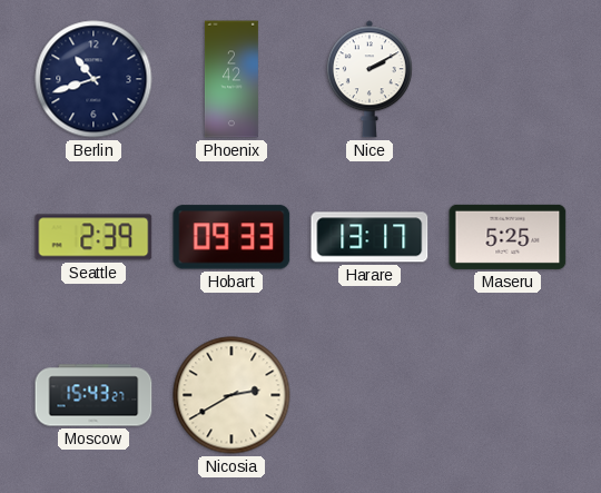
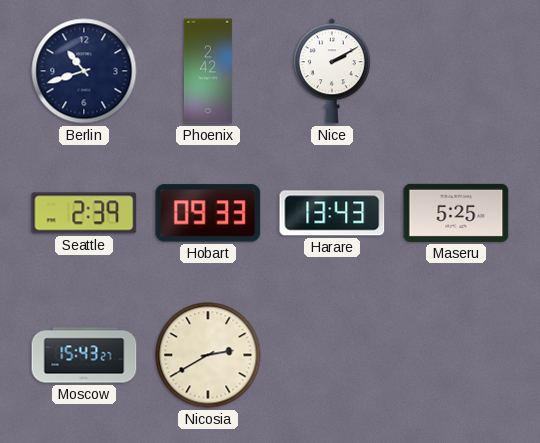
Harare: 13:17 -> 13:43
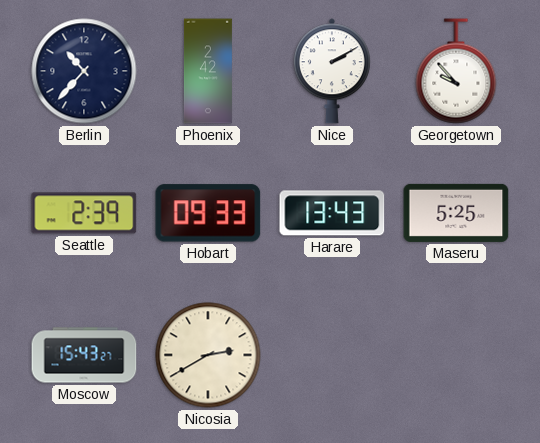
Berlin: 10:42 -> 10:37
Georgetown: none -> 9:53
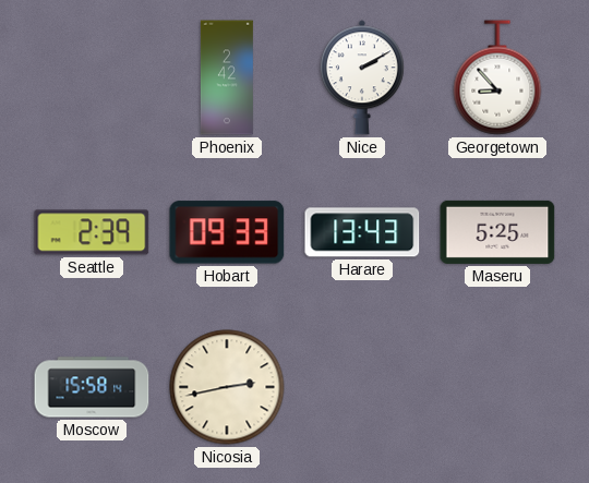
Berlin: 10:37 -> none
Georgetown: 9:53 -> 8:53
Moscow: 15:43 -> 15:58
Nicosia: 2:40 -> 2:43
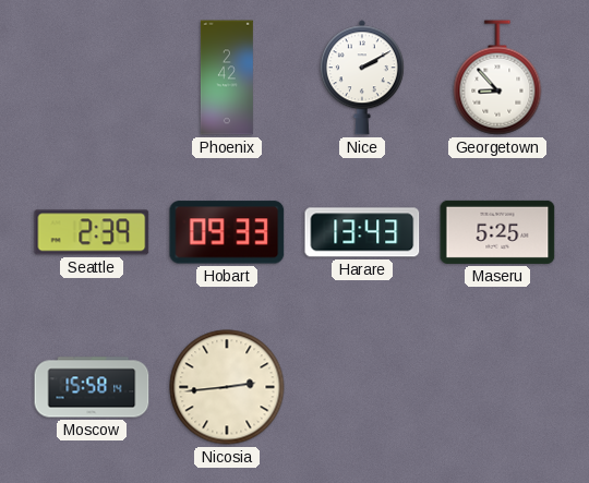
Nicosia: 2:43 -> 2:44
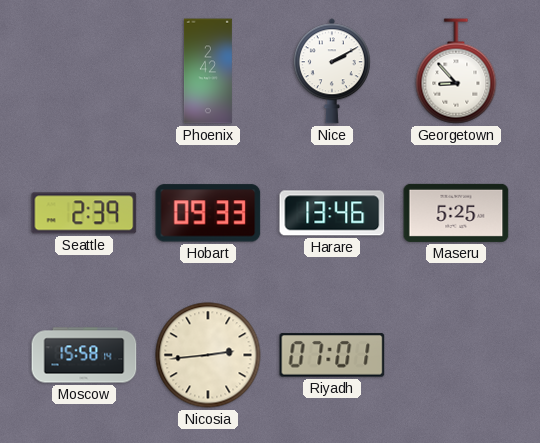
Harare: 13:43 -> 13:46
Riyadh: none -> 07:01
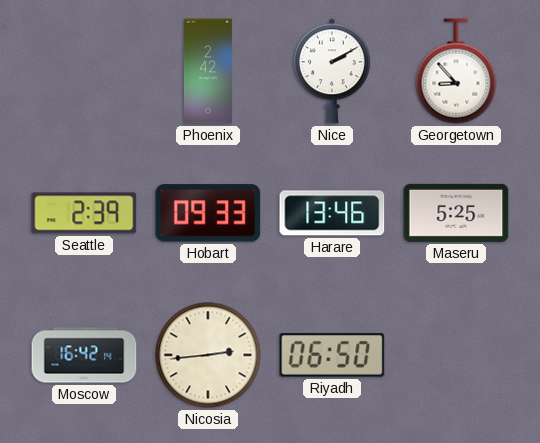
Moscow: 15:58 -> 16:42
Riyadh: 07:01 -> 06:50
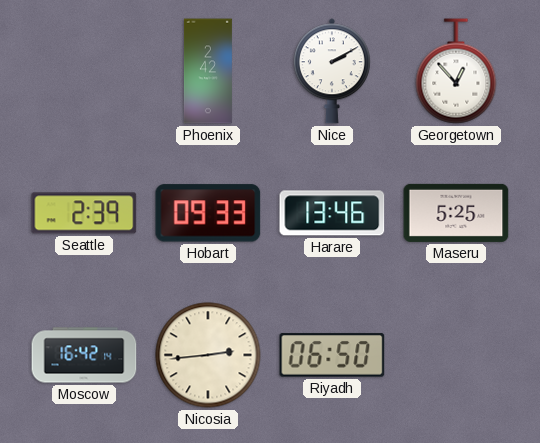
Georgetown: 8:53 -> 12:53
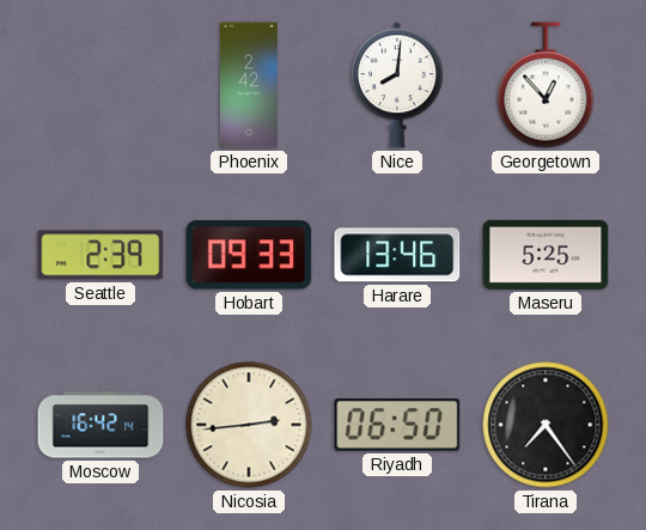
Nice: 2:10 -> 8:01
Tirana: none -> 7:24
